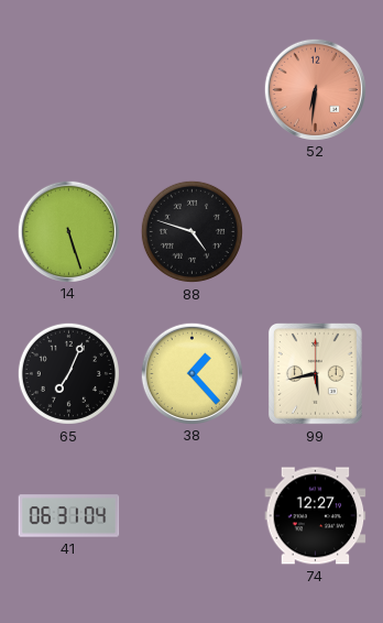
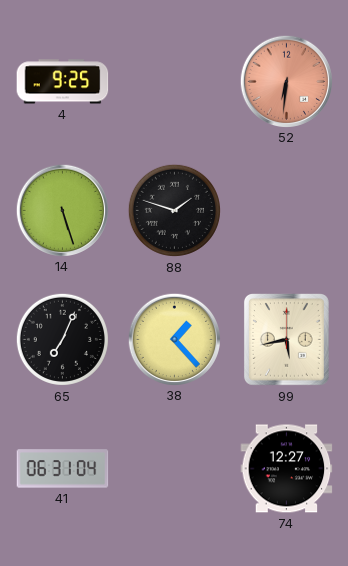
4: none -> 9:25
88: 4:48 -> 1:48
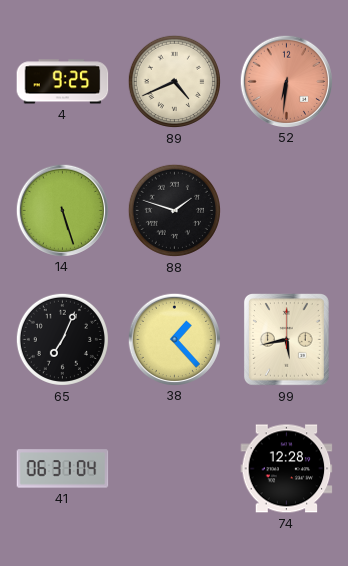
89: none -> 4:41
74: 12:27 -> 12:28
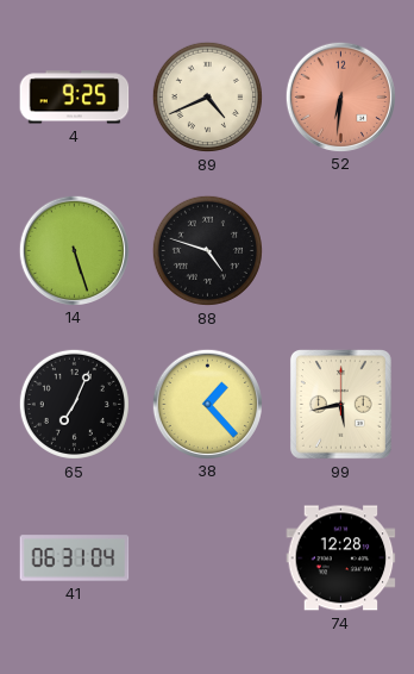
88: 1:48 -> 4:48
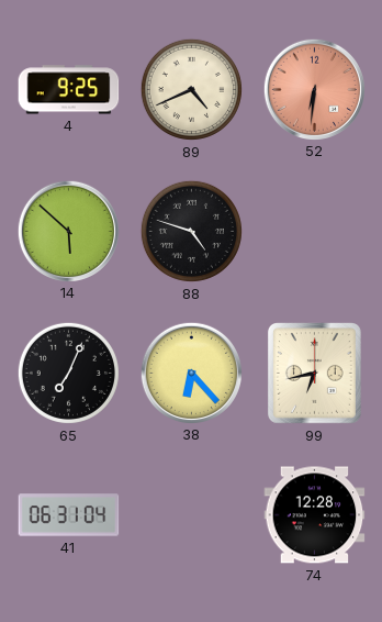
14: 5:27 -> 5:52
38: 1:23 -> 6:23
99: 5:43 -> 6:43
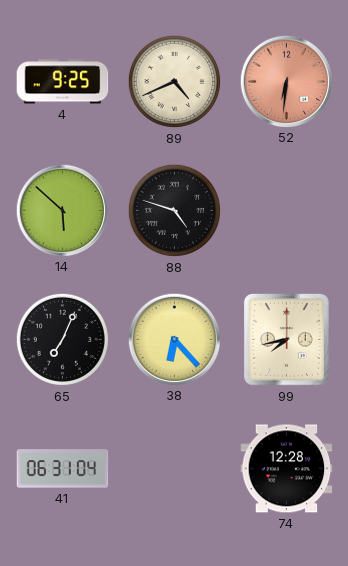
99: 6:43 -> 7:43
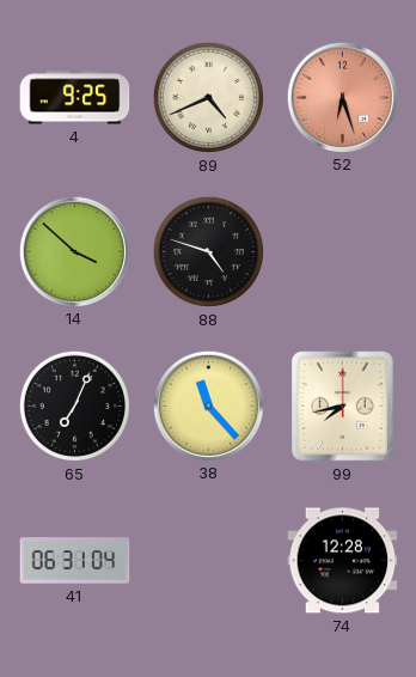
52: 6:31 -> 6:27
14: 5:52 -> 3:52
38: 6:23 -> 11:23
